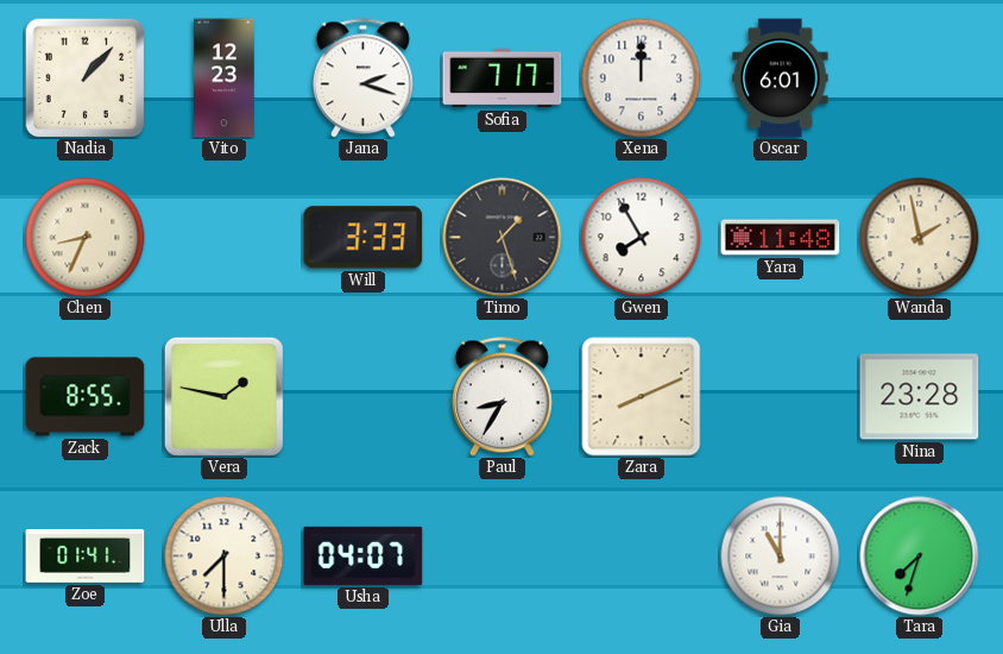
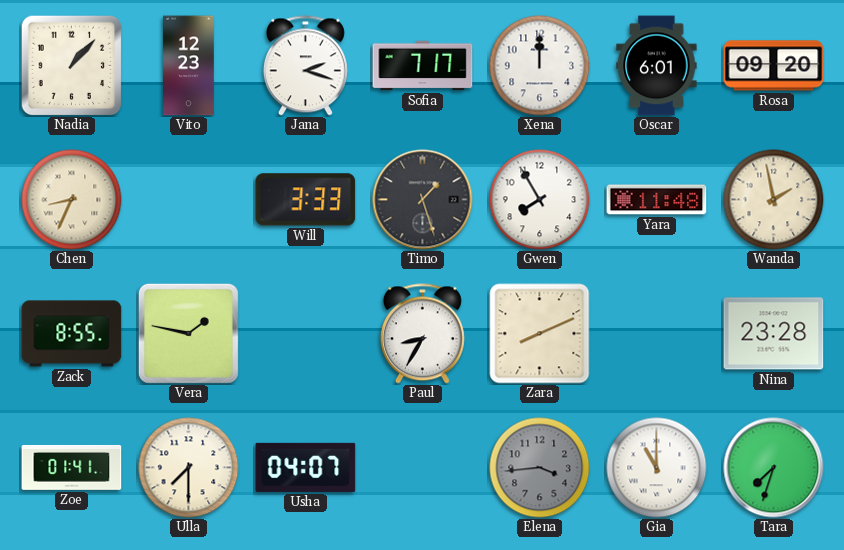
Rosa: none -> 09:20
Elena: none -> 3:44
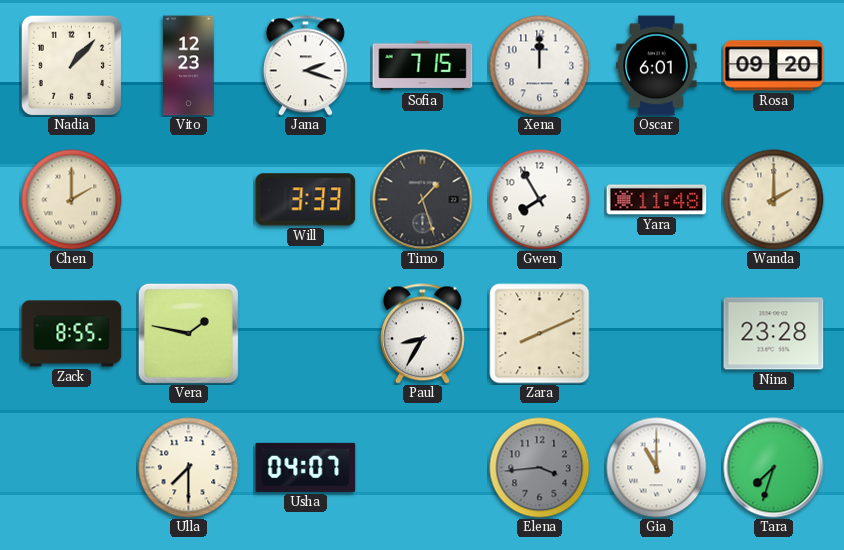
Sofia: 7:17 -> 7:15
Chen: 8:34 -> 2:00
Wanda: 1:58 -> 2:00
Zoe: 01:41 -> none
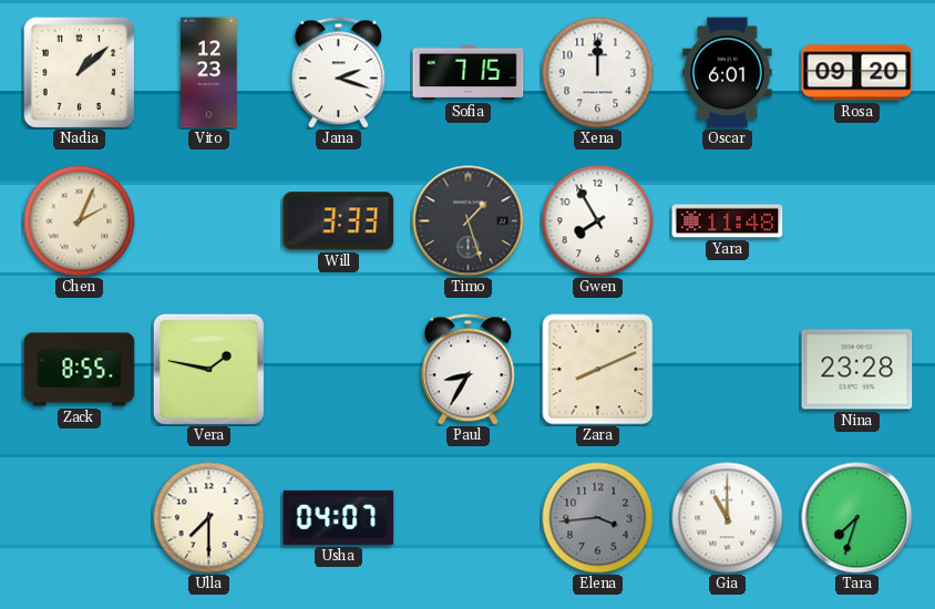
Nadia: 1:07 -> 1:08
Chen: 2:00 -> 2:04
Wanda: 2:00 -> none
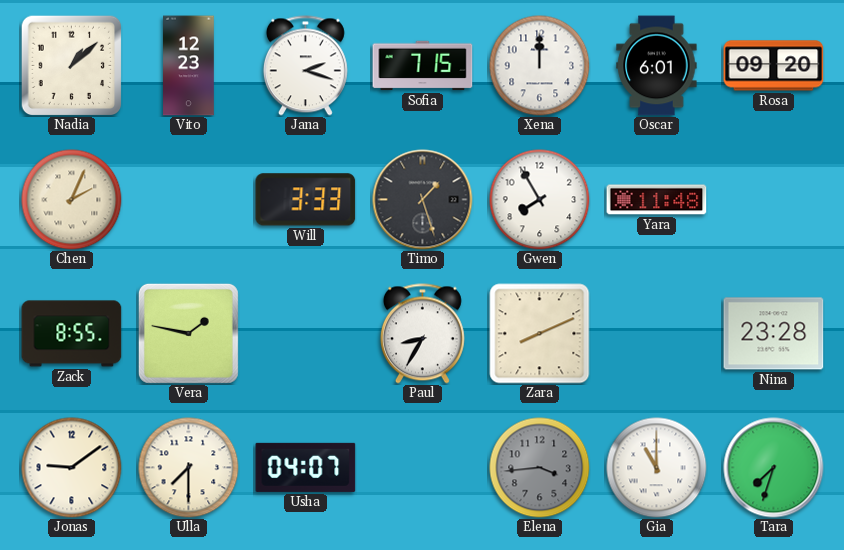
Jonas: none -> 9:09
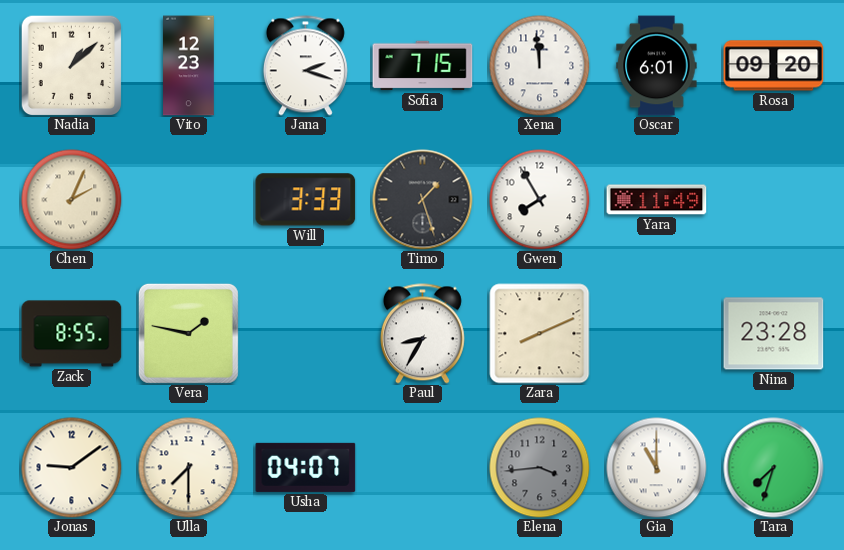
Xena: 12:00 -> 11:59
Yara: 11:48 -> 11:49
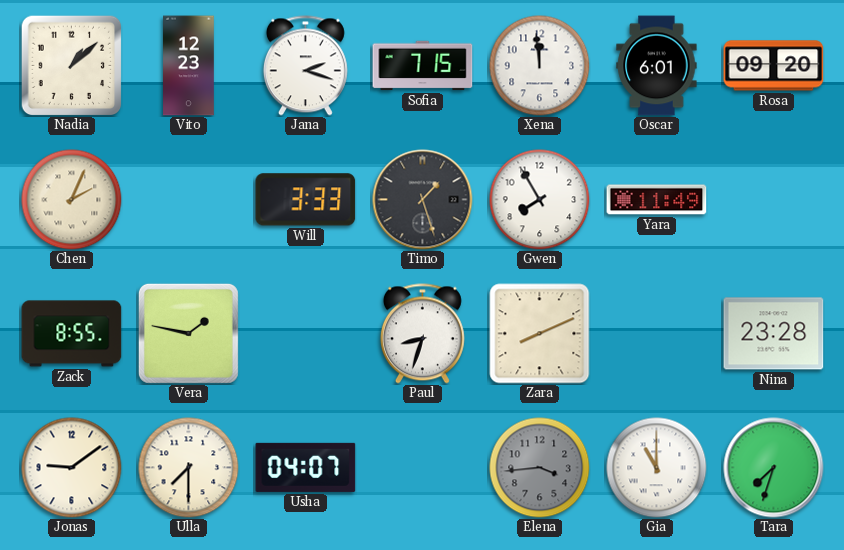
Paul: 8:35 -> 8:33
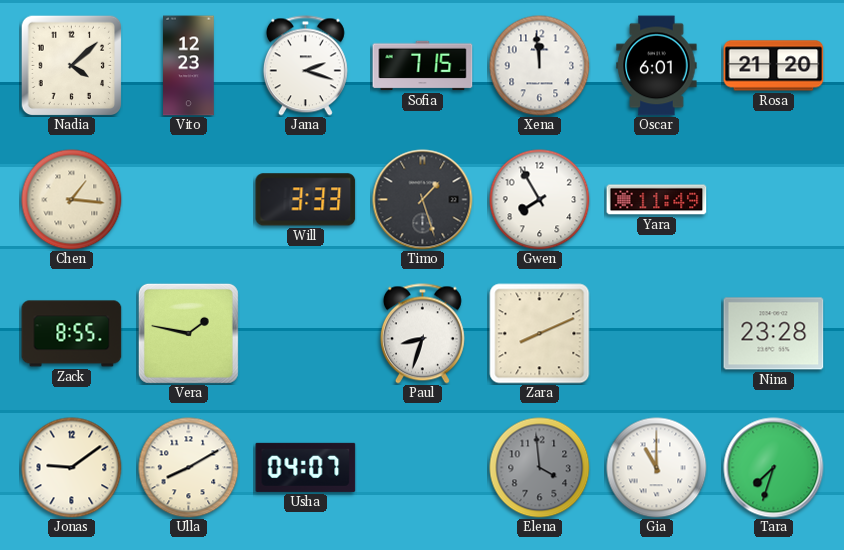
Nadia: 1:08 -> 4:08
Rosa: 09:20 -> 21:20
Chen: 2:04 -> 1:16
Ulla: 7:30 -> 8:10
Elena: 3:44 -> 3:59
